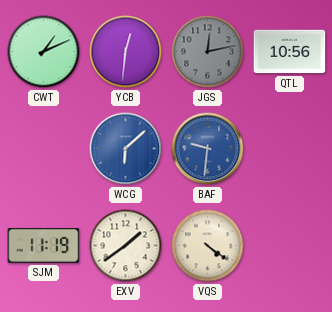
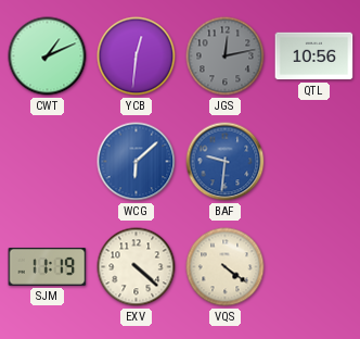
EXV: 1:39 -> 4:22
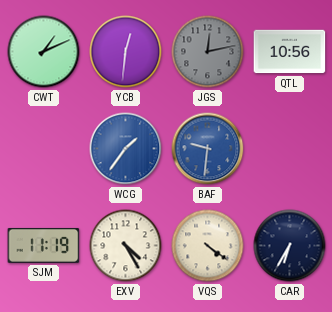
WCG: 6:08 -> 1:36
EXV: 4:22 -> 4:25
CAR: none -> 6:35
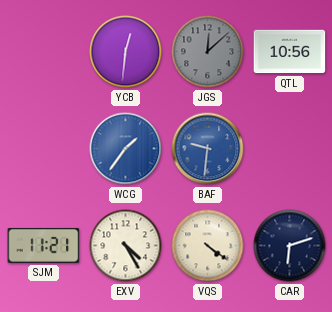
CWT: 1:11 -> none
JGS: 12:13 -> 12:08
SJM: 11:19 -> 11:21
CAR: 6:35 -> 6:12
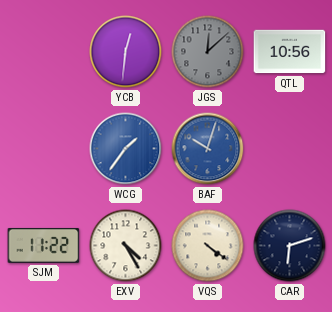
BAF: 9:31 -> 10:03
SJM: 11:21 -> 11:22
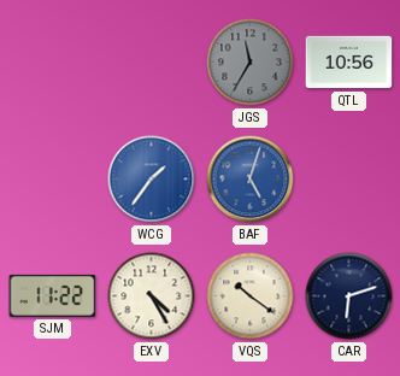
YCB: 12:31 -> none
JGS: 12:08 -> 11:35
BAF: 10:03 -> 5:03
VQS: 4:21 -> 10:21
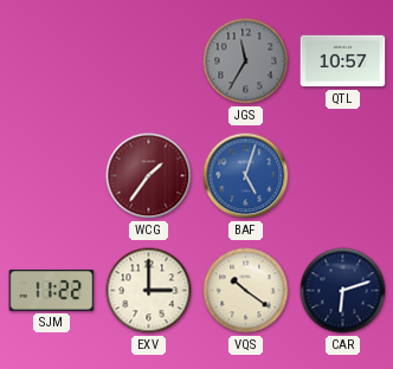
QTL: 10:56 -> 10:57
WCG dial: blue -> burgundy
EXV: 4:25 -> 3:00
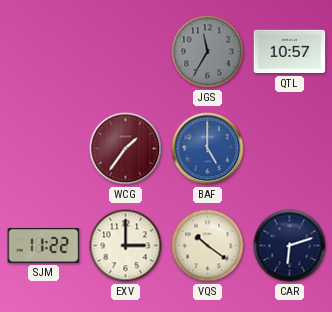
BAF: 5:03 -> 5:00
